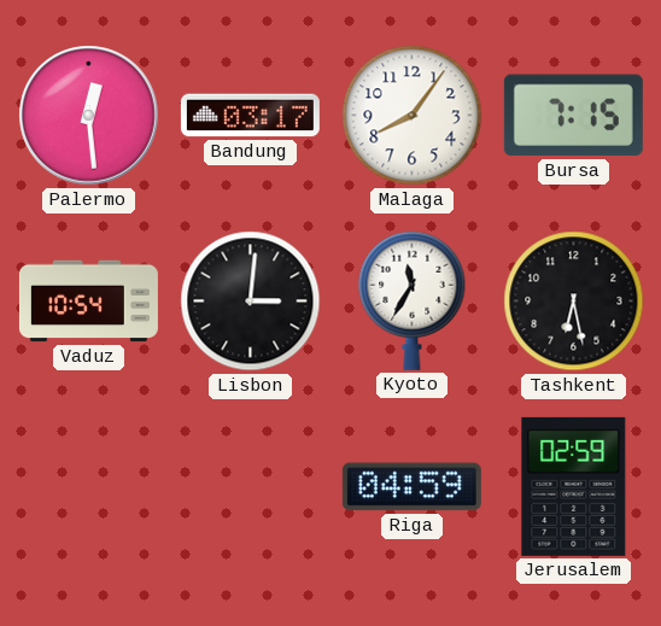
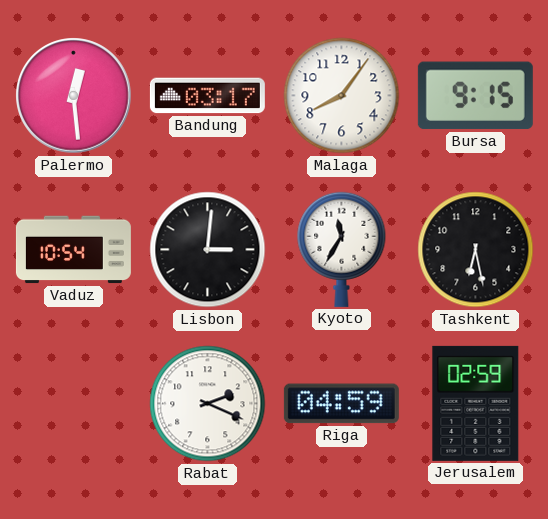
Bursa: 7:15 -> 9:15
Rabat: none -> 2:19
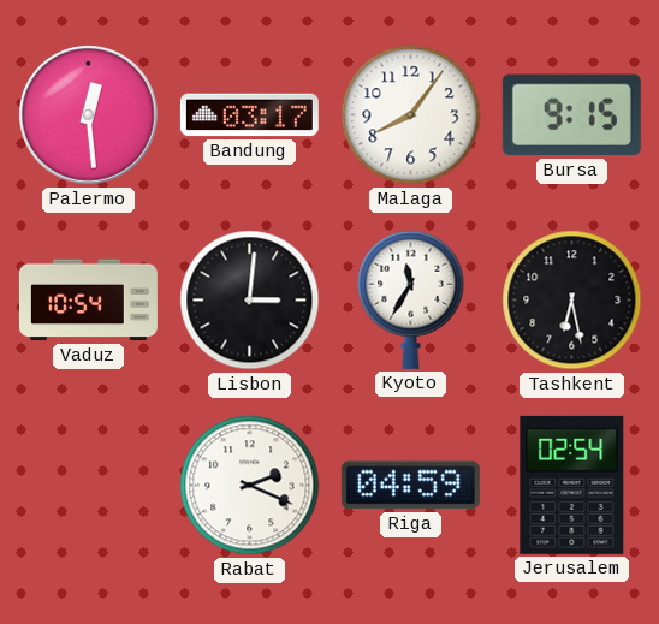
Jerusalem: 02:59 -> 02:54
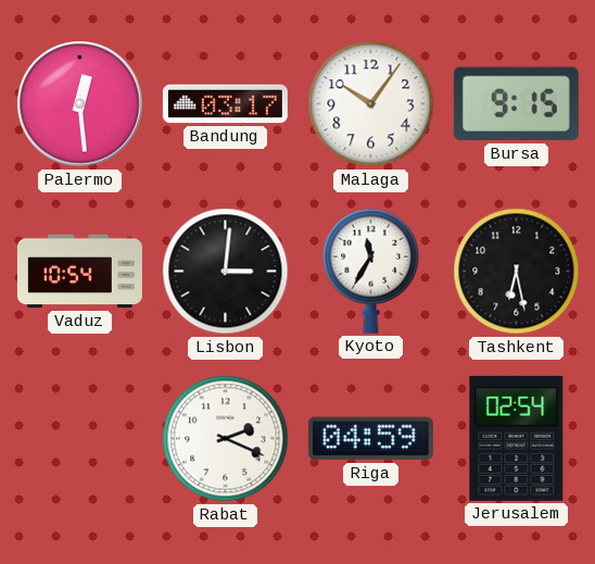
Malaga: 8:06 -> 10:06
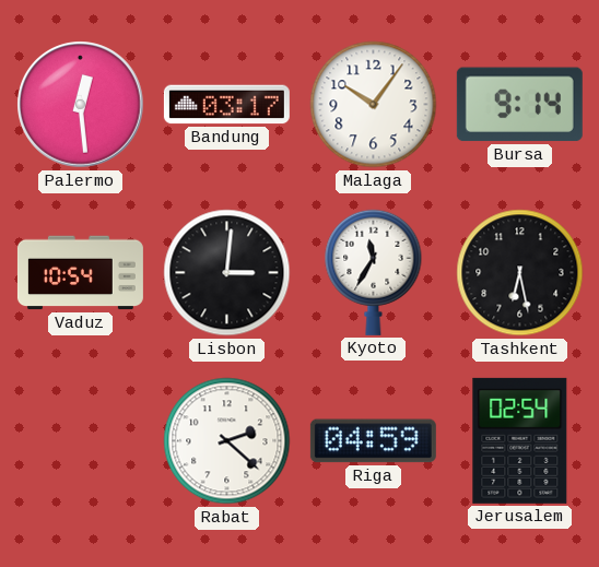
Bursa: 9:15 -> 9:14
Rabat: 2:19 -> 2:22
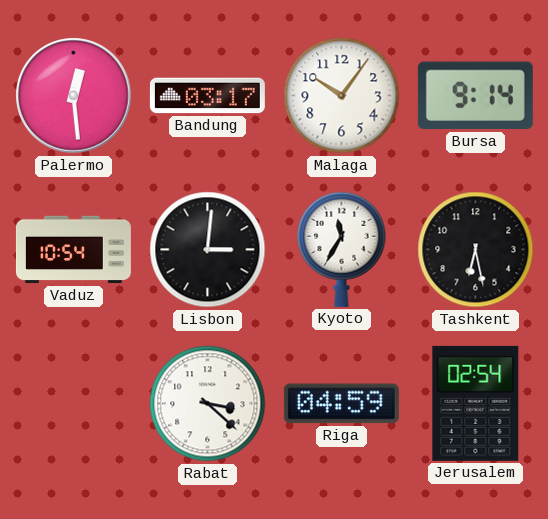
Rabat: 2:22 -> 3:22
